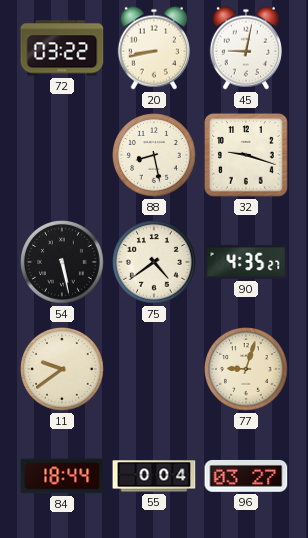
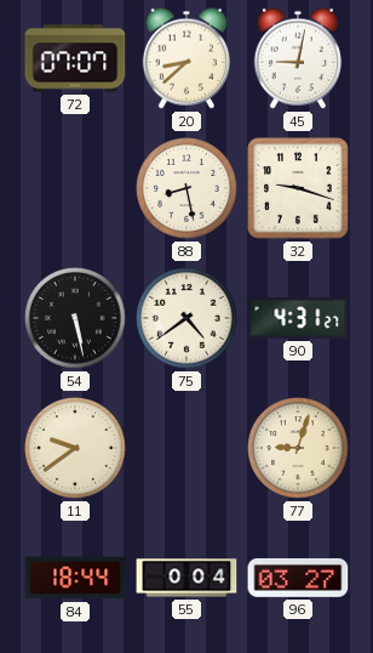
72: 03:22 -> 07:07
20: 8:43 -> 8:38
90: 4:35 -> 4:31
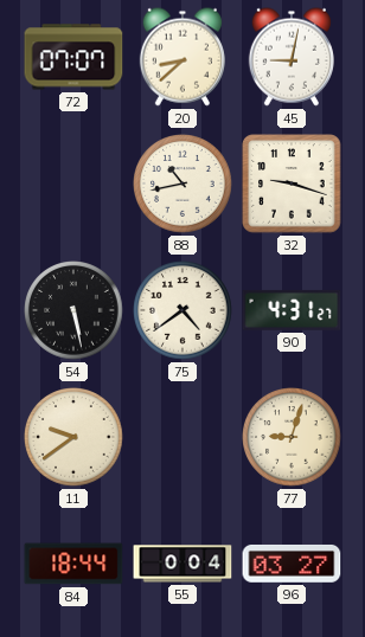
88: 8:28 -> 10:43
